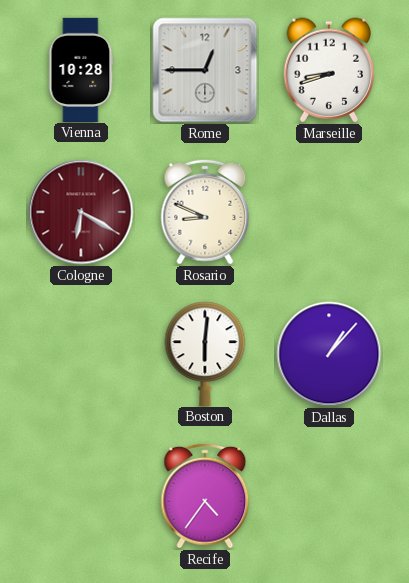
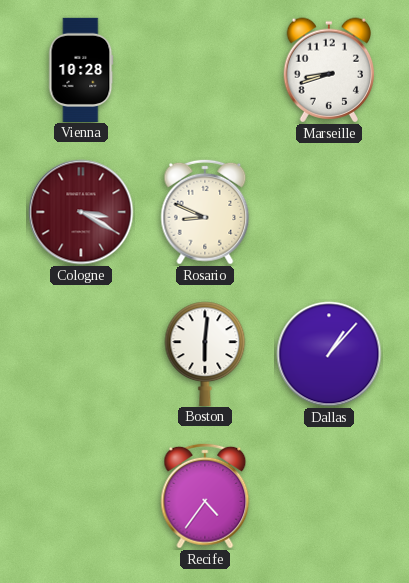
Rome: 12:45 -> none
Cologne: 6:20 -> 3:20
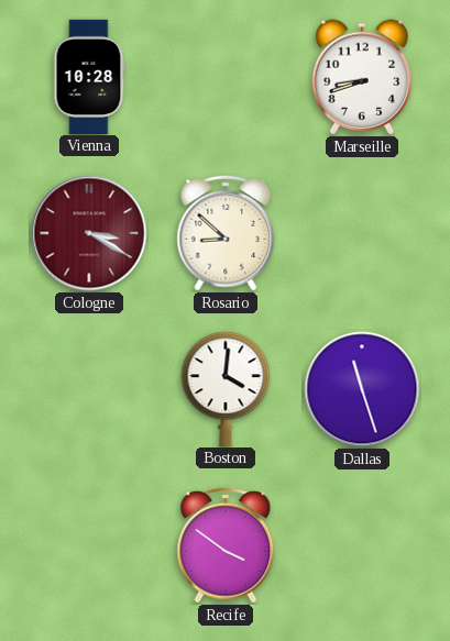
Rosario: 8:49 -> 8:52
Boston: 6:01 -> 4:01
Dallas: 1:07 -> 11:27
Recife: 4:36 -> 3:51
